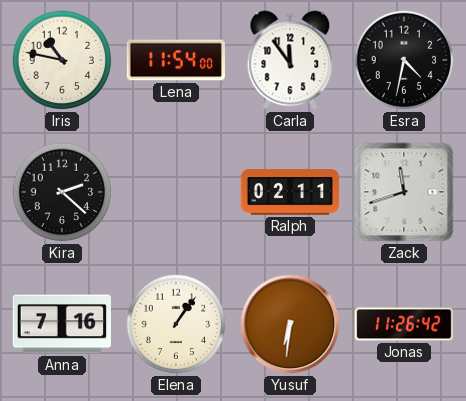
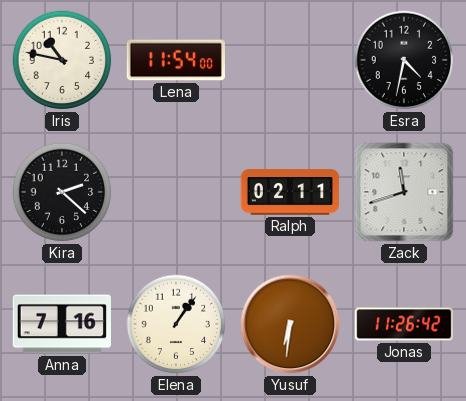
Carla: 11:54 -> none
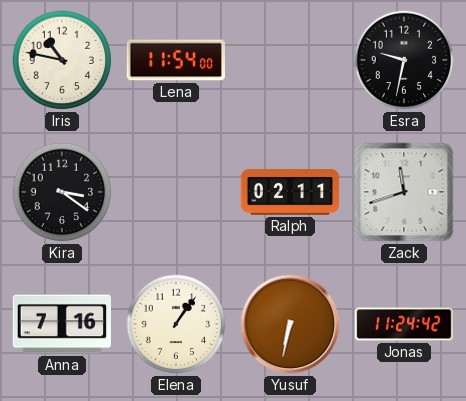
Esra: 4:32 -> 9:32
Kira: 2:22 -> 3:21
Yusuf: 6:31 -> 6:32
Jonas: 11:26 -> 11:24
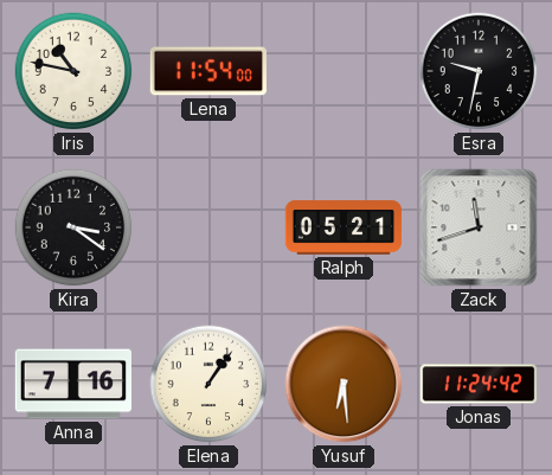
Ralph: 02:11 -> 05:21
Yusuf: 6:32 -> 6:29
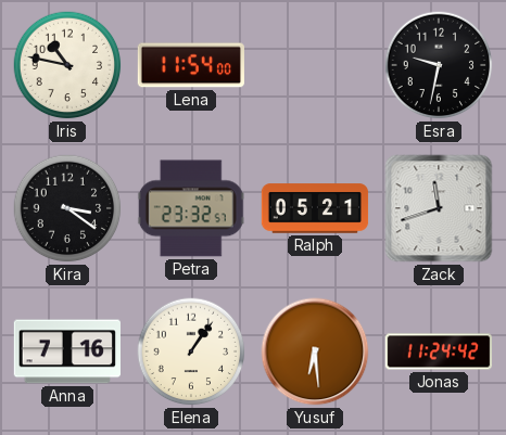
Petra: none -> 23:32
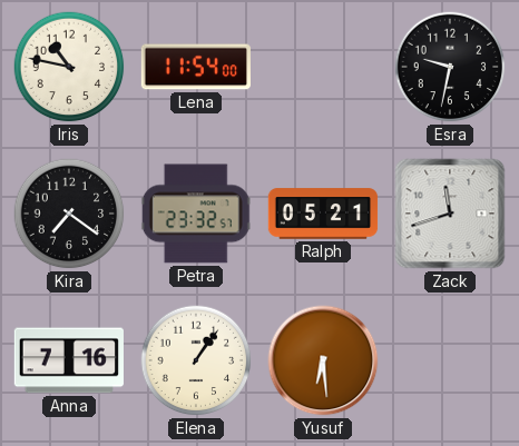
Kira: 3:21 -> 7:21
Jonas: 11:24 -> none
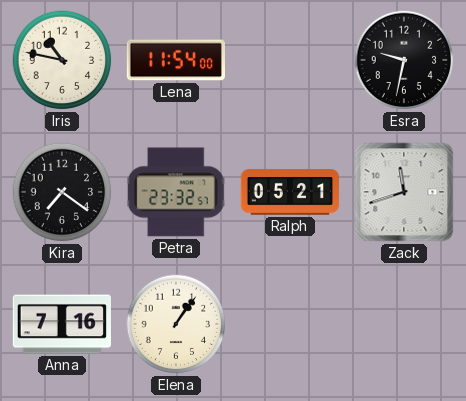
Yusuf: 6:29 -> none
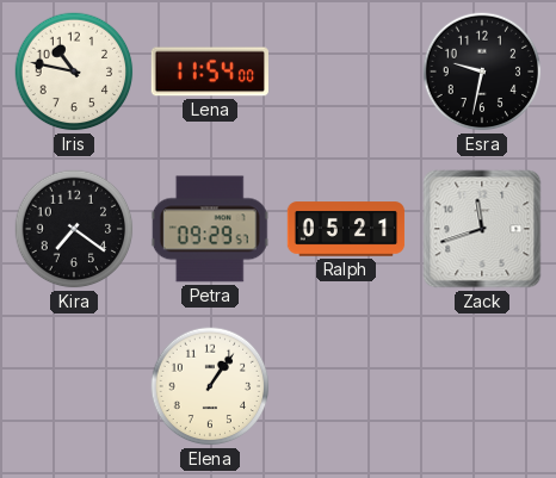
Petra: 23:32 -> 09:29
Anna: 7:16 -> none
